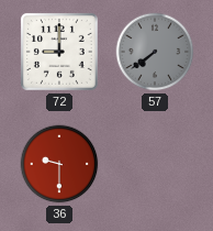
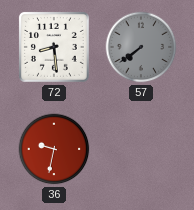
72: 9:00 -> 8:29
36: 9:30 -> 9:32
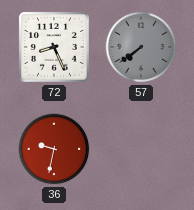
72: 8:29 -> 8:26
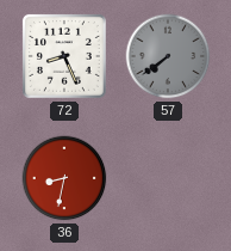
36: 9:32 -> 8:32
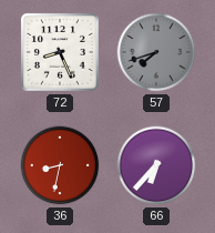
57: 7:39 -> 7:42
66: none -> 6:37
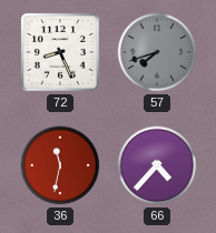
36: 8:32 -> 11:32
66: 6:37 -> 4:37
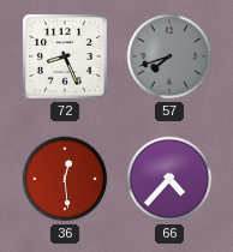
36: 11:32 -> 12:29
